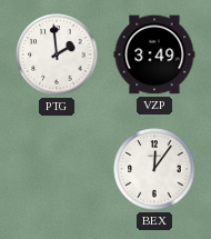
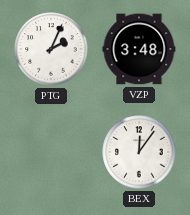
PTG: 1:59 -> 2:04
VZP: 3:49 -> 3:48
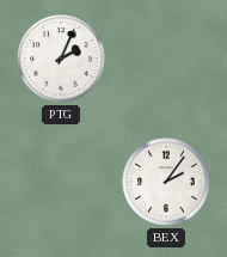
VZP: 3:48 -> none
BEX: 12:06 -> 2:06
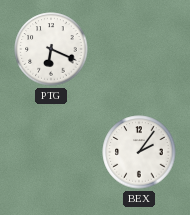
PTG: 2:04 -> 6:19
